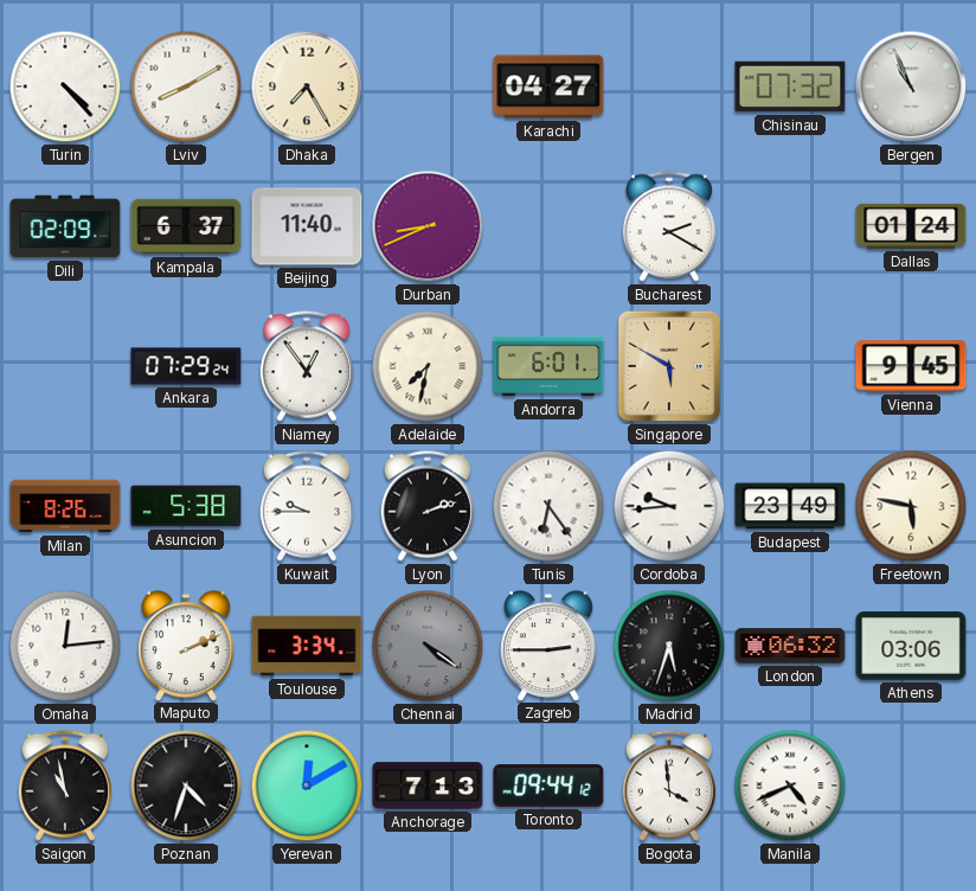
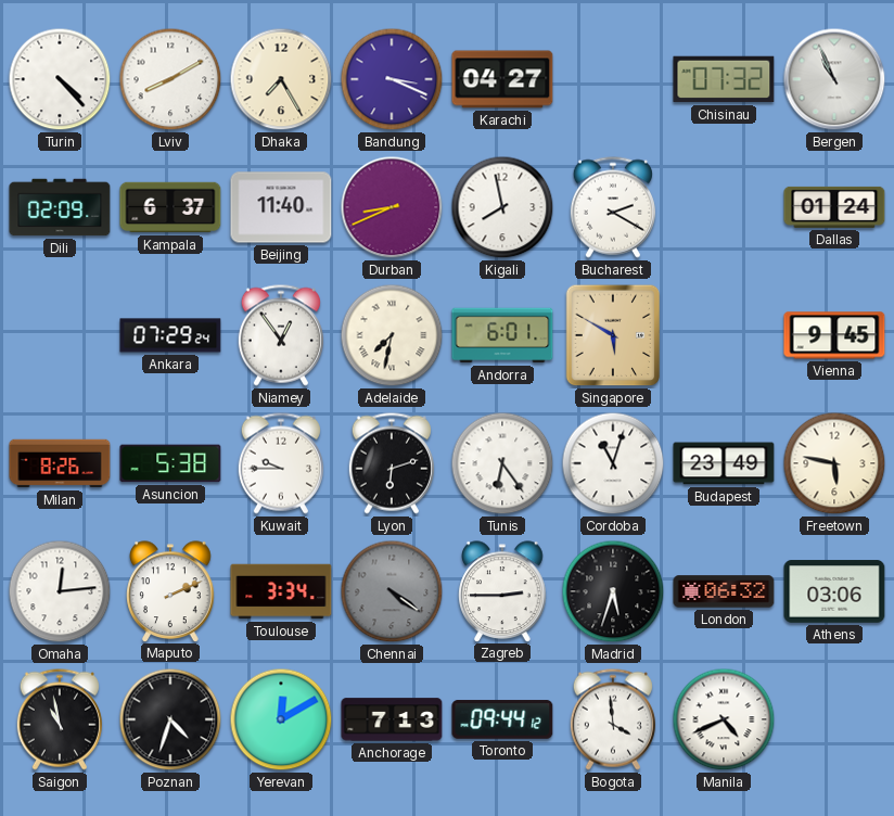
Bandung: none -> 3:19
Kigali: none -> 7:58
Lyon: 2:12 -> 6:12
Cordoba: 9:44 -> 11:03
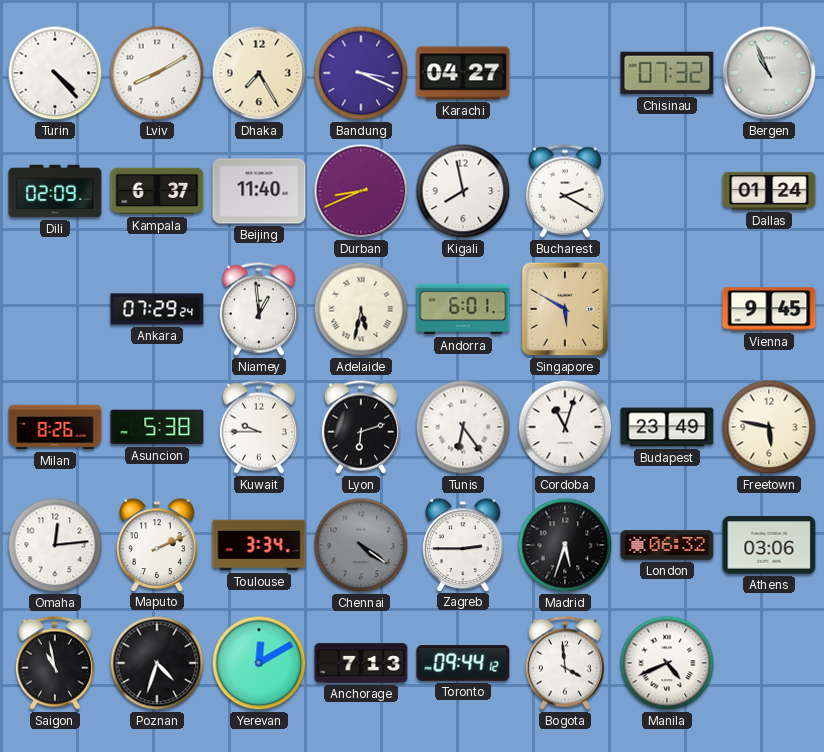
Niamey: 12:54 -> 12:59
Adelaide: 7:32 -> 5:32
